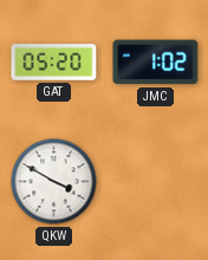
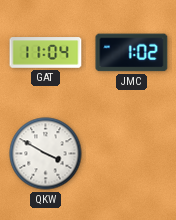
GAT: 05:20 -> 11:04
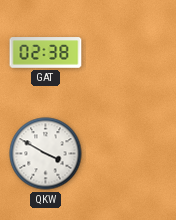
GAT: 11:04 -> 02:38
JMC: 1:02 -> none
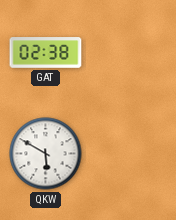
QKW: 3:50 -> 5:50
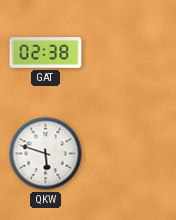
QKW: 5:50 -> 5:48
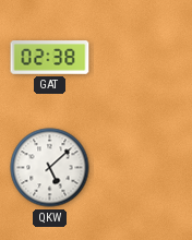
QKW: 5:48 -> 5:08
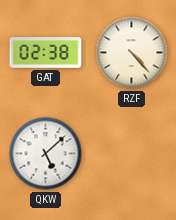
RZF: none -> 4:23
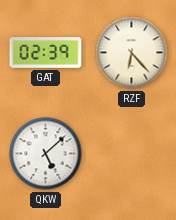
GAT: 02:38 -> 02:39
RZF: 4:23 -> 6:23
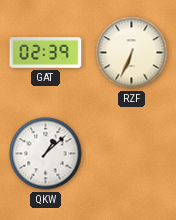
RZF: 6:23 -> 6:34
QKW: 5:08 -> 1:08
